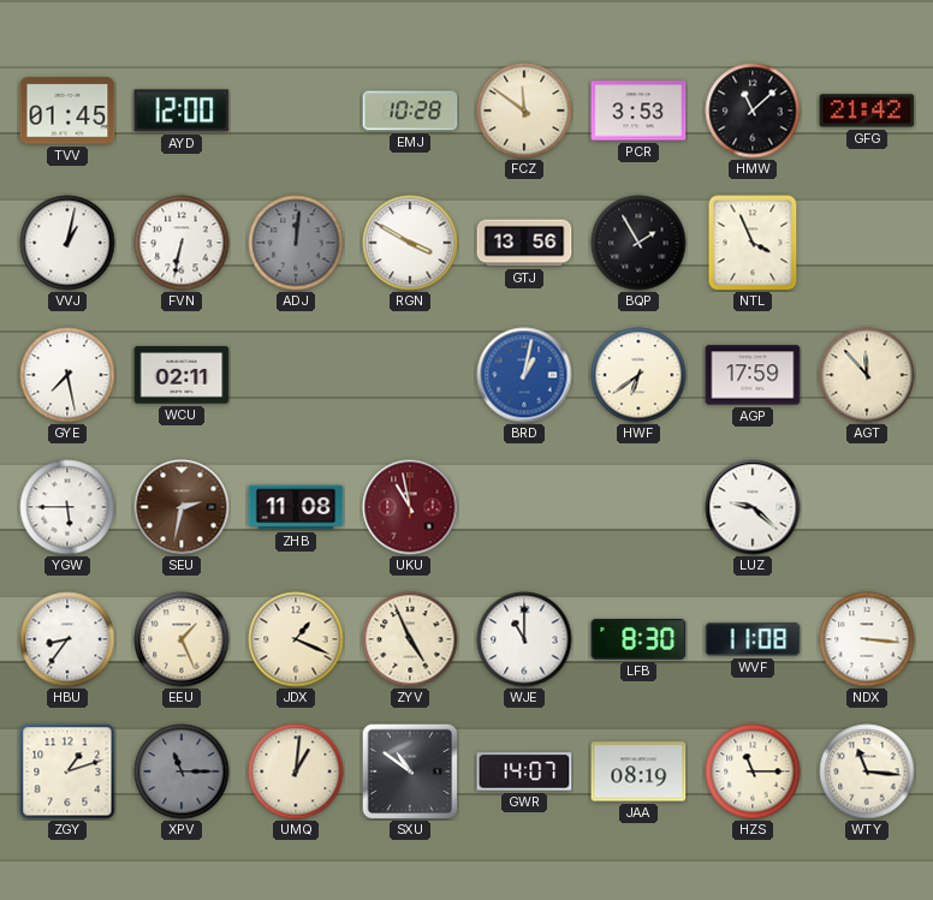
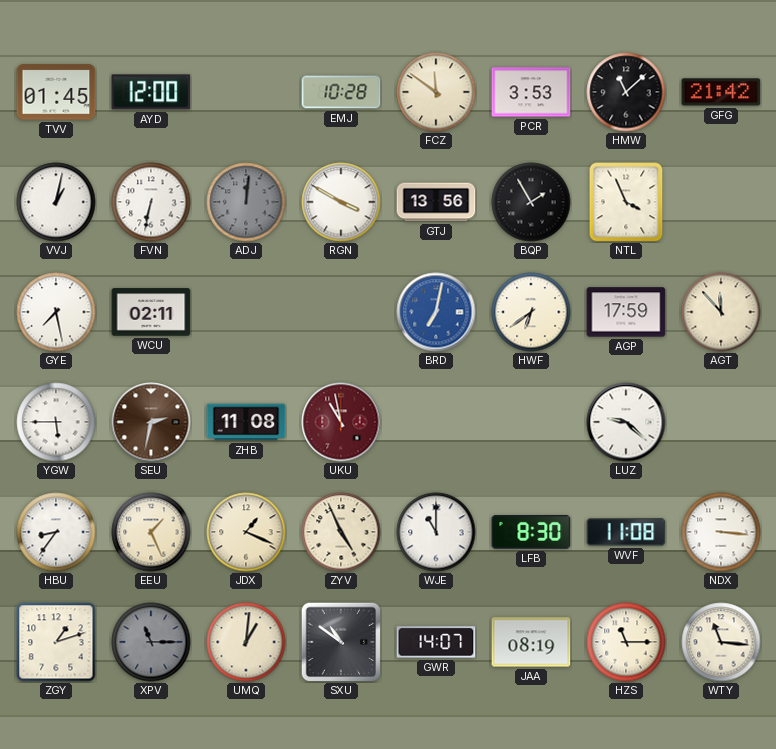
BRD: 1:02 -> 7:02
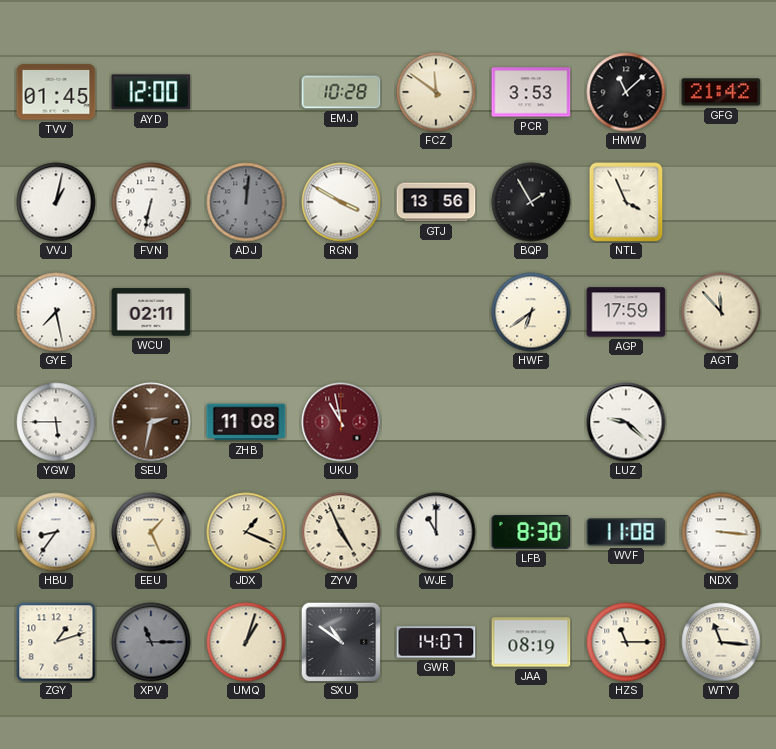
BRD: 7:02 -> none
UMQ: 1:01 -> 1:03
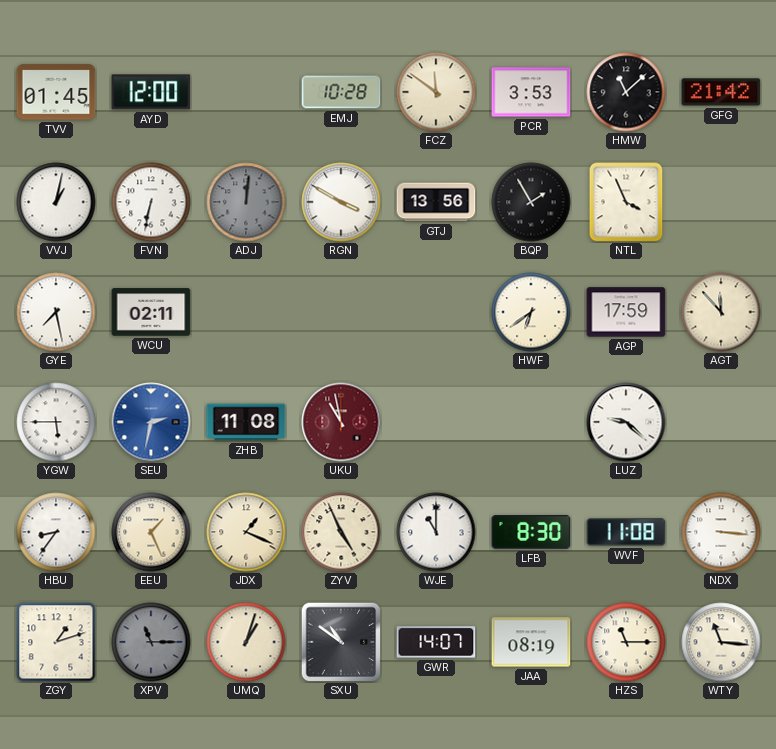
SEU dial: brown -> blue
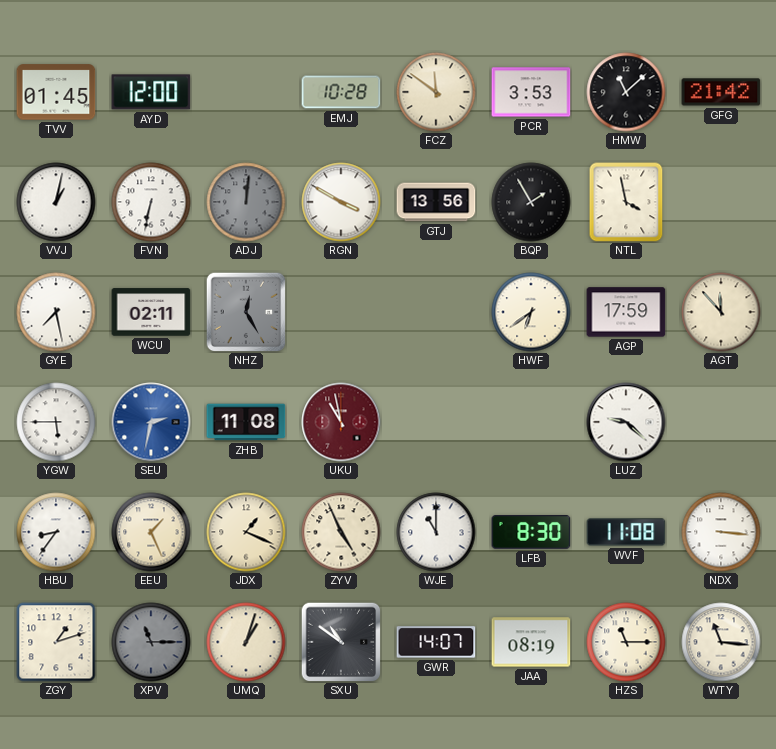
NTL: 3:56 -> 3:58
NHZ: none -> 12:25
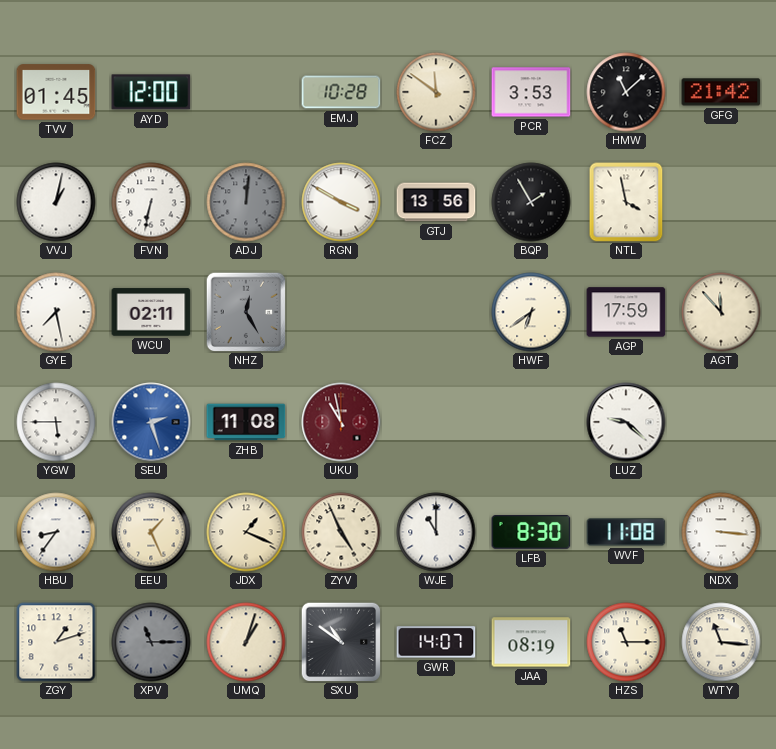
SEU: 2:32 -> 2:27
